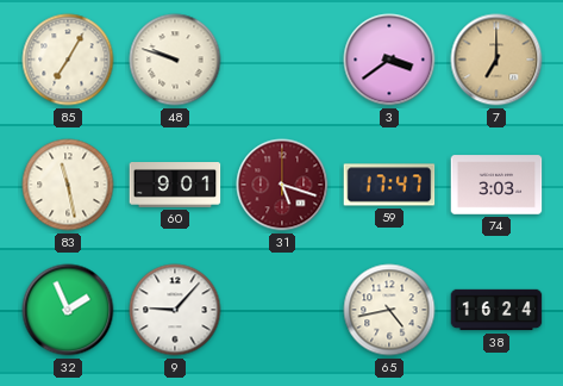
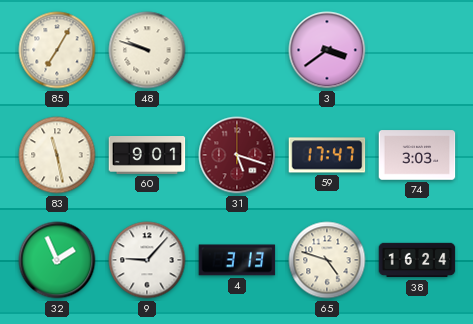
7: 7:00 -> none
4: none -> 3:13
65: 4:43 -> 4:48
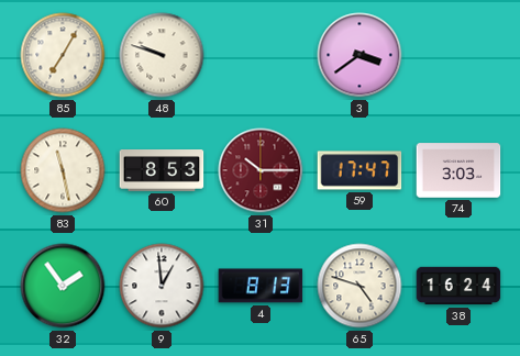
60: 9:01 -> 8:53
31: 5:18 -> 10:15
32: 1:56 -> 1:54
9: 9:07 -> 12:59
4: 3:13 -> 8:13
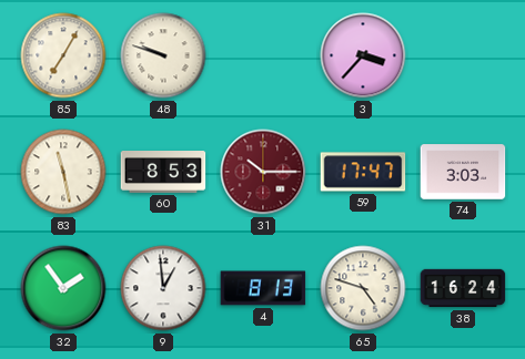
3: 3:39 -> 3:37
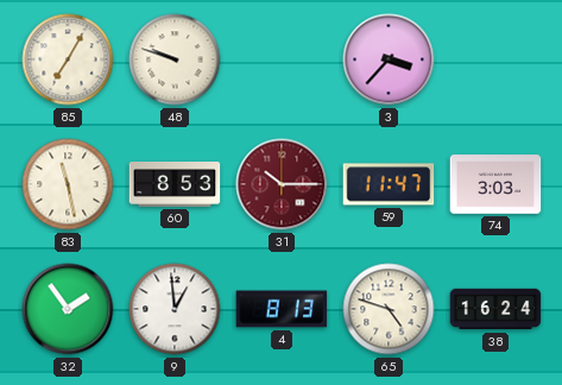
59: 17:47 -> 11:47
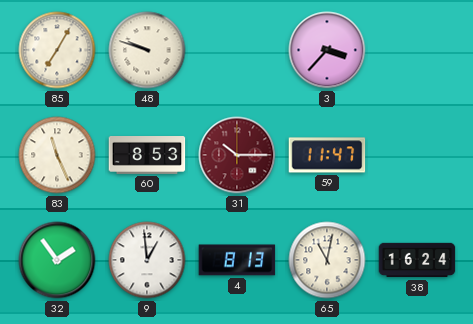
83: 11:28 -> 11:26
74: 3:03 -> none
65: 4:48 -> 11:02
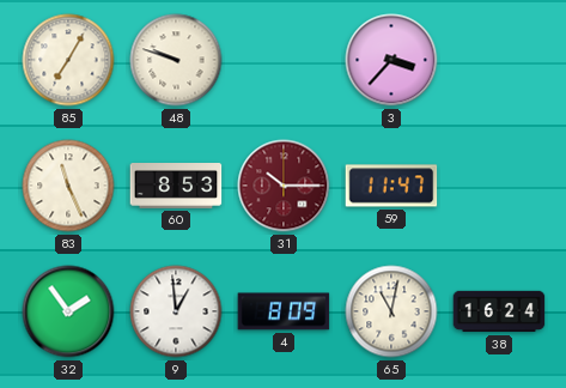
4: 8:13 -> 8:09
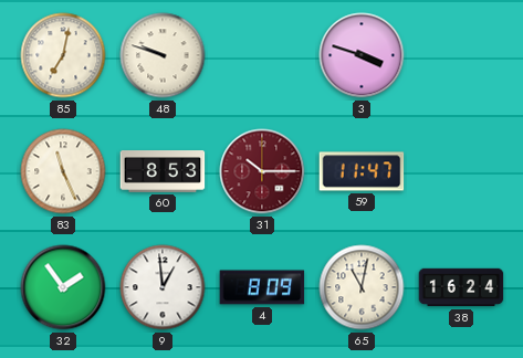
85: 7:05 -> 7:02
3: 3:37 -> 3:48
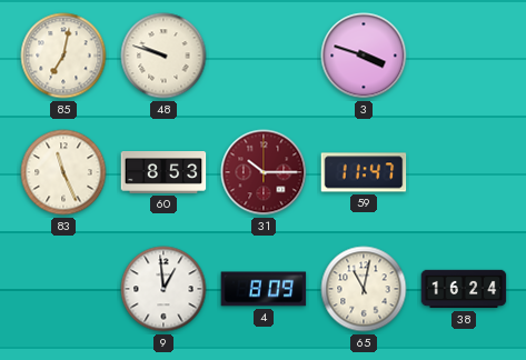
32: 1:54 -> none
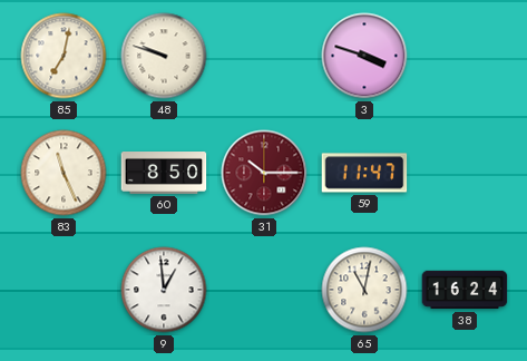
60: 8:53 -> 8:50
4: 8:09 -> none
